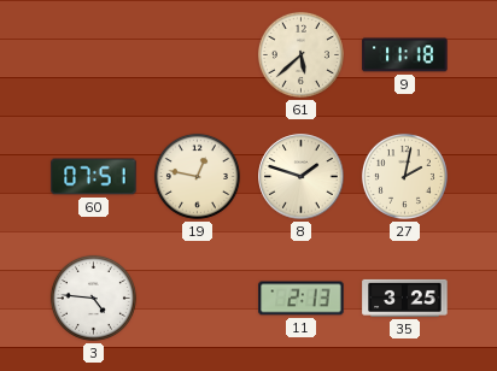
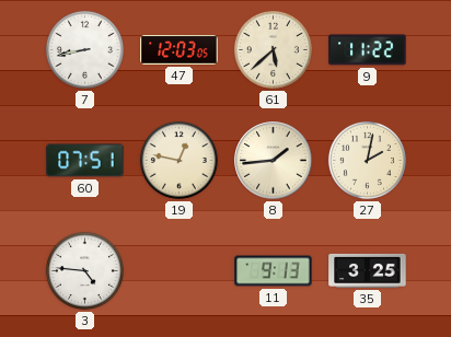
7: none -> 8:43
47: none -> 12:03
9: 11:18 -> 11:22
8: 1:48 -> 1:44
11: 2:13 -> 9:13
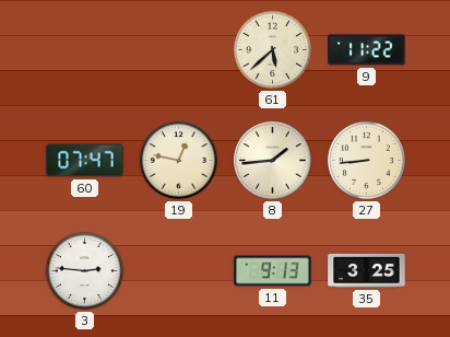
7: 8:43 -> none
47: 12:03 -> none
60: 07:51 -> 07:47
27: 2:02 -> 8:44
3: 4:46 -> 2:46
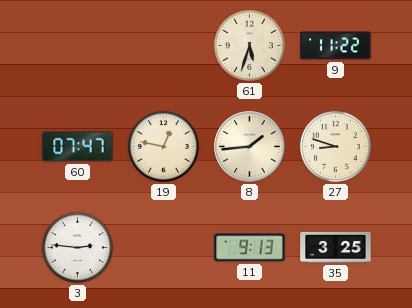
61: 5:38 -> 5:33
27: 8:44 -> 8:48
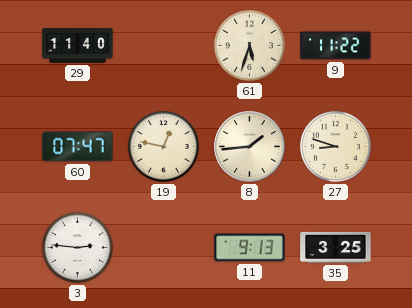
29: none -> 11:40
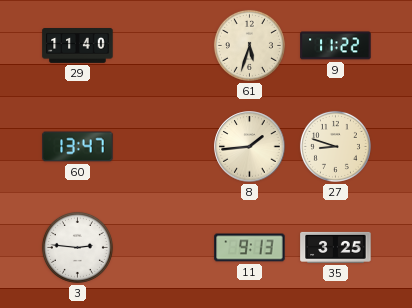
60: 07:47 -> 13:47
19: 12:47 -> none
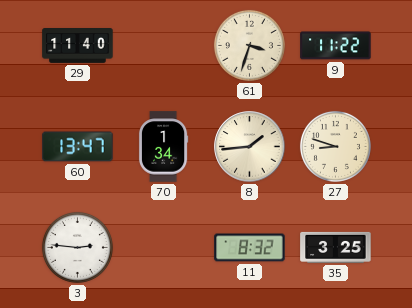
61: 5:33 -> 3:33
70: none -> 1:34
11: 9:13 -> 8:32
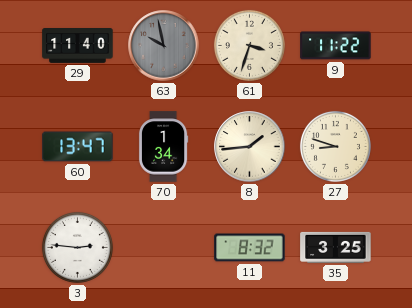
63: none -> 9:58
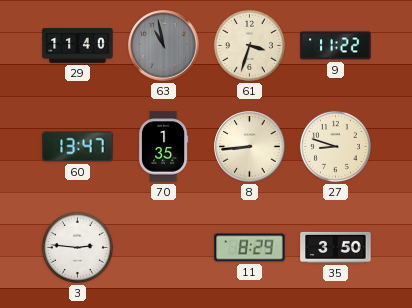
63: 9:58 -> 10:58
70: 1:34 -> 1:35
8: 1:44 -> 8:44
11: 8:32 -> 8:29
35: 3:25 -> 3:50
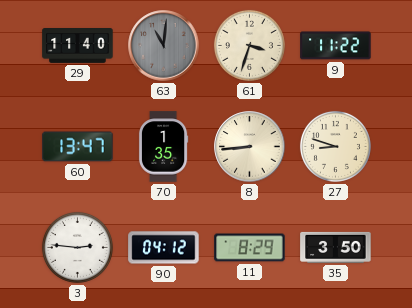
63: 10:58 -> 11:01
90: none -> 04:12
